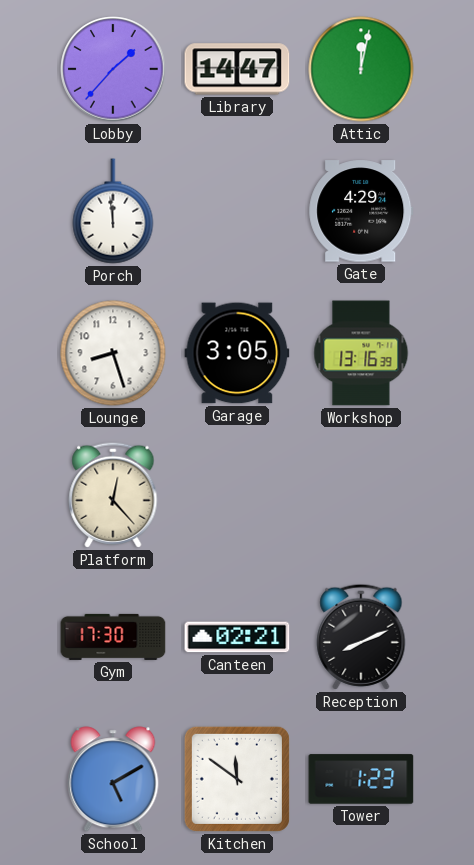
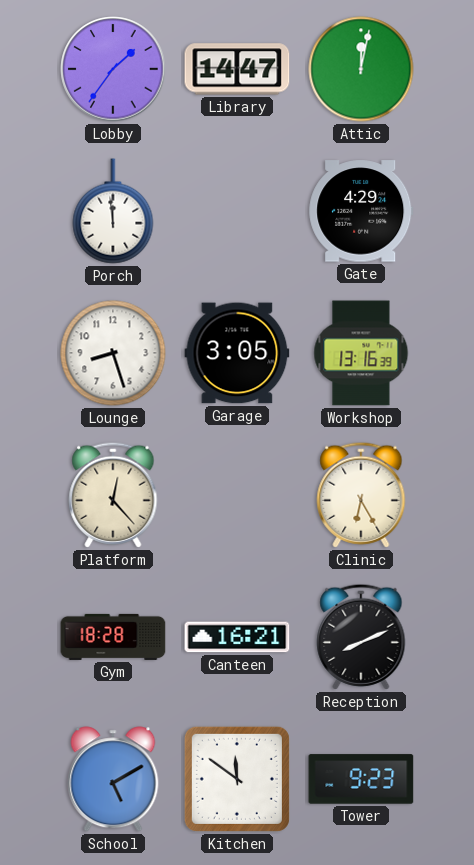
Lobby: 1:37 -> 1:36
Clinic: none -> 6:25
Gym: 17:30 -> 18:28
Canteen: 02:21 -> 16:21
Tower: 1:23 -> 9:23
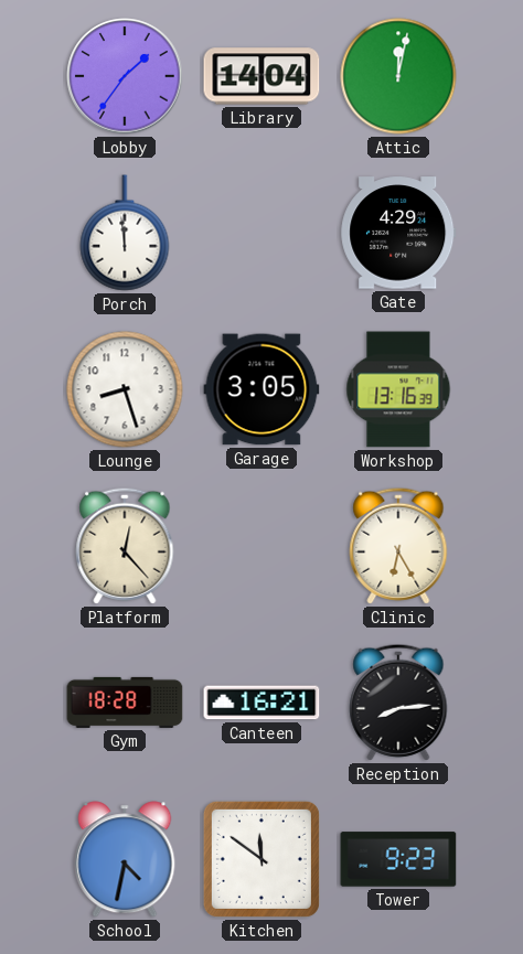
Library: 14:47 -> 14:04
Reception: 8:11 -> 8:14
School: 5:10 -> 4:32
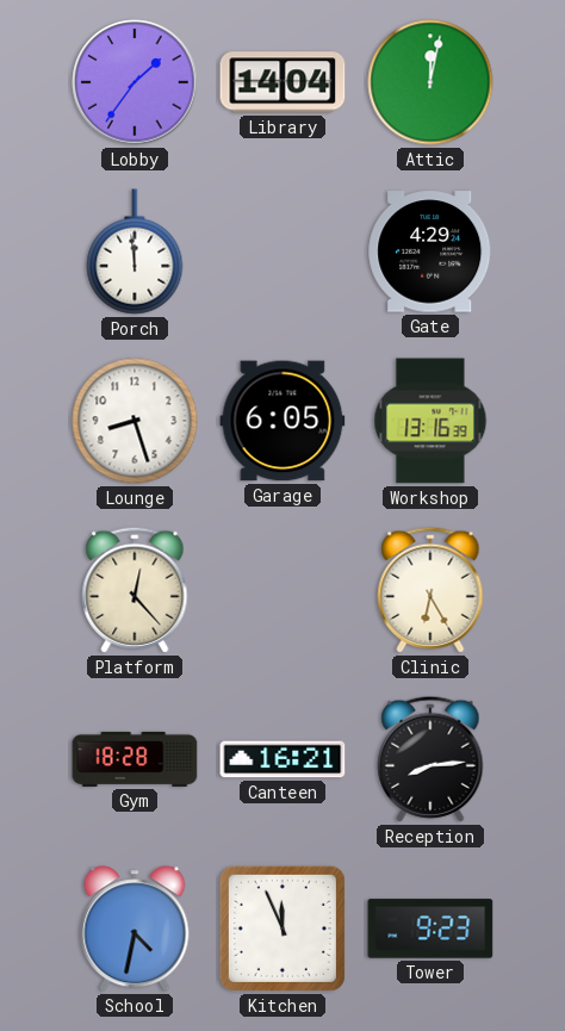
Garage: 3:05 -> 6:05
Kitchen: 11:51 -> 11:56
